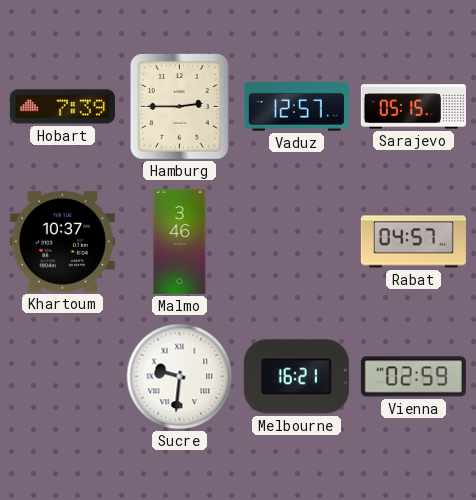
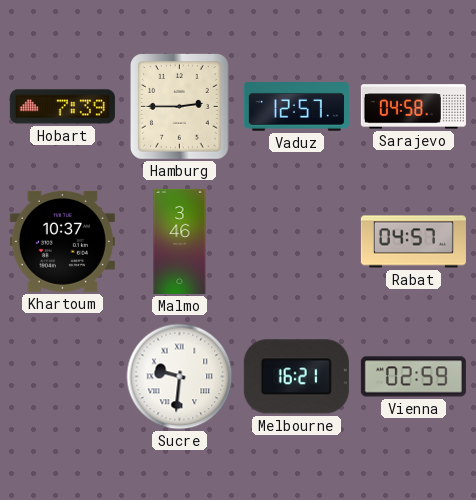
Sarajevo: 05:15 -> 04:58
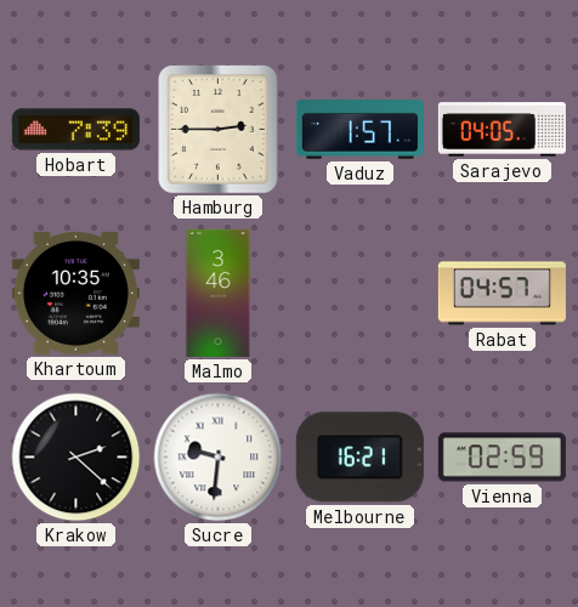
Vaduz: 12:57 -> 1:57
Sarajevo: 04:58 -> 04:05
Khartoum: 10:37 -> 10:35
Krakow: none -> 2:22
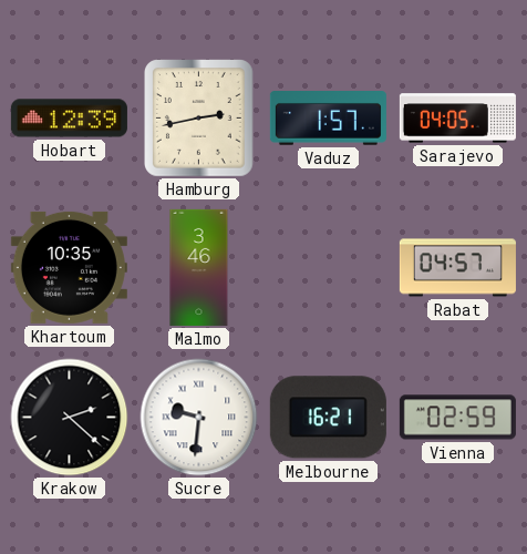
Hobart: 7:39 -> 12:39
Hamburg: 2:45 -> 2:43
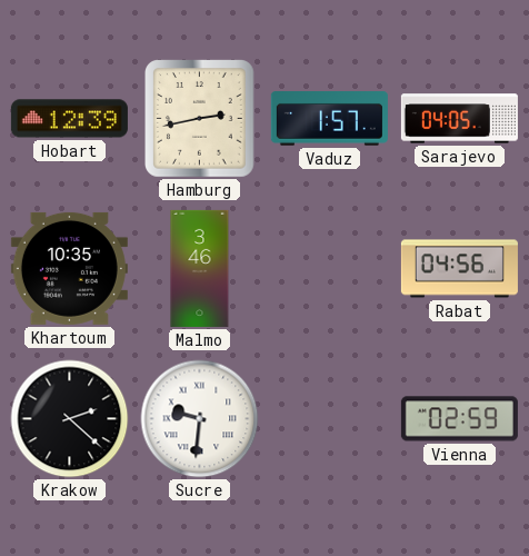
Rabat: 04:57 -> 04:56
Melbourne: 16:21 -> none
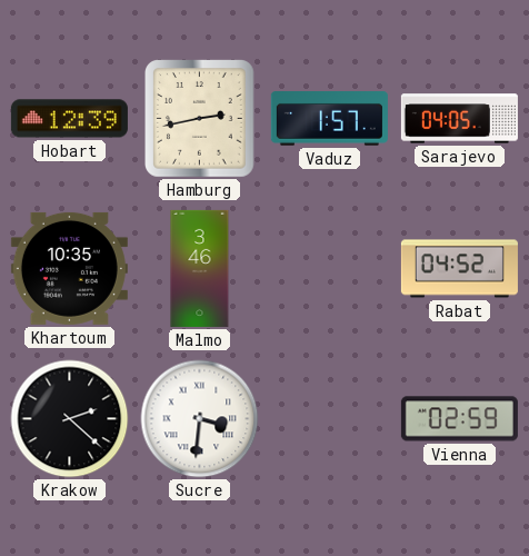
Rabat: 04:56 -> 04:52
Sucre: 9:31 -> 3:31
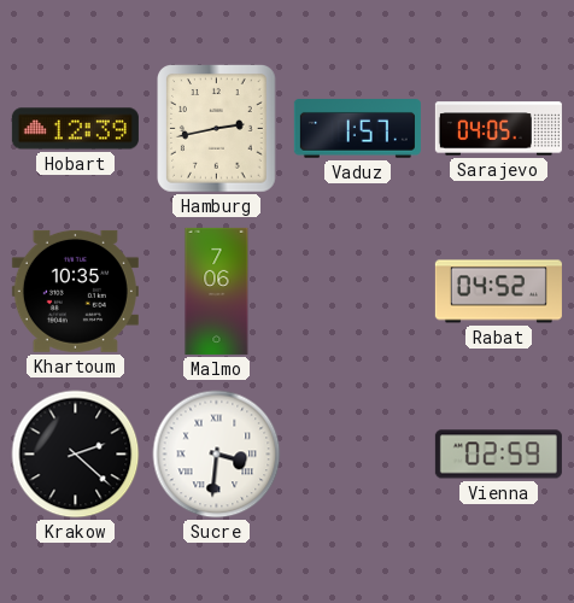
Malmo: 3:46 -> 7:06
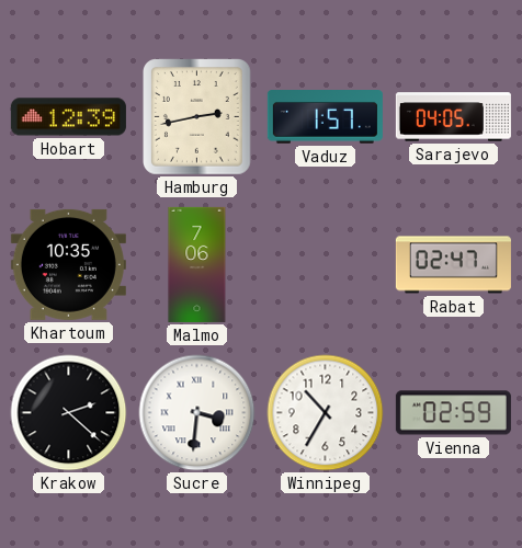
Rabat: 04:52 -> 02:47
Winnipeg: none -> 10:35
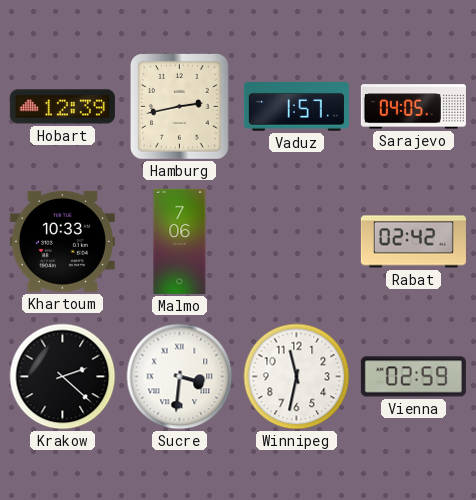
Khartoum: 10:35 -> 10:33
Rabat: 02:47 -> 02:42
Winnipeg: 10:35 -> 11:32
